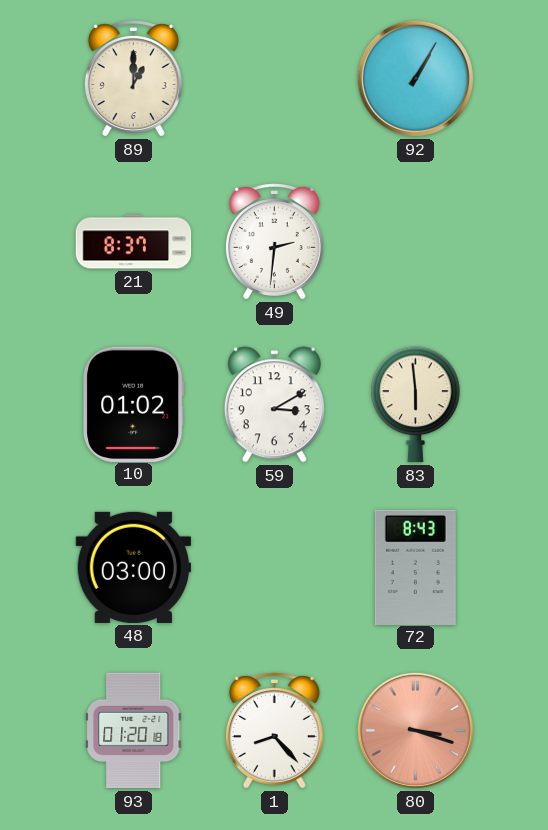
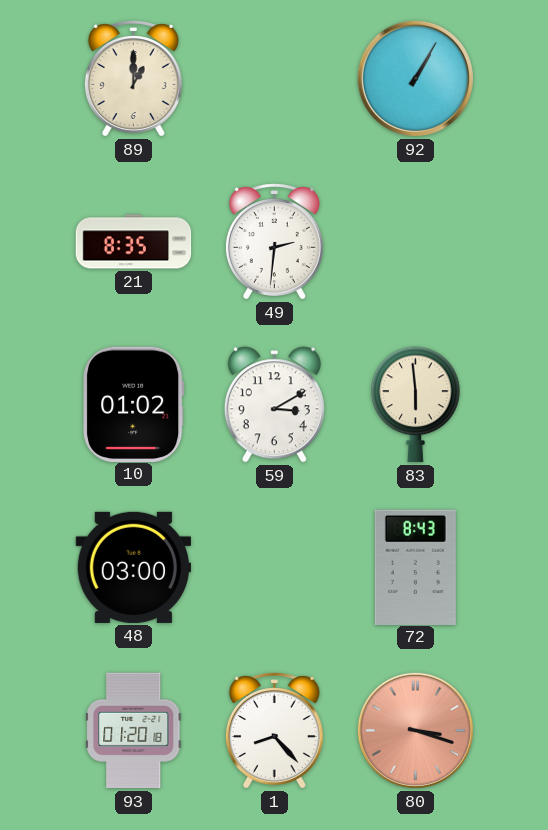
21: 8:37 -> 8:35
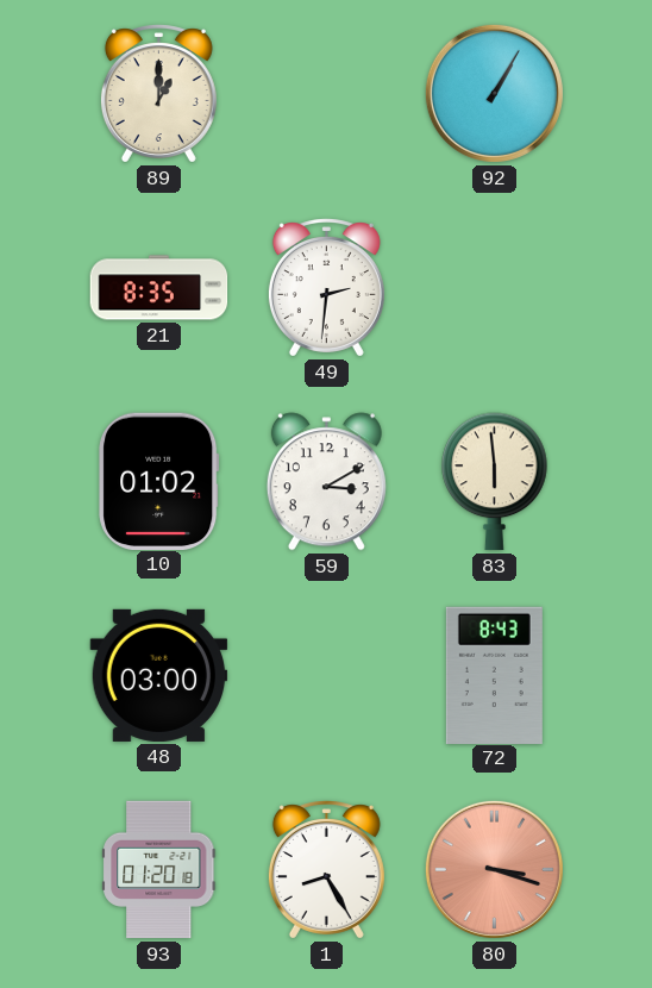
1: 8:23 -> 8:25
